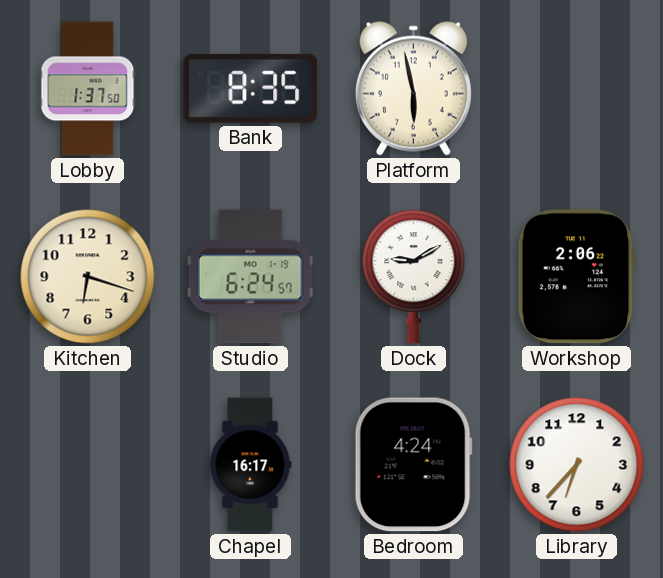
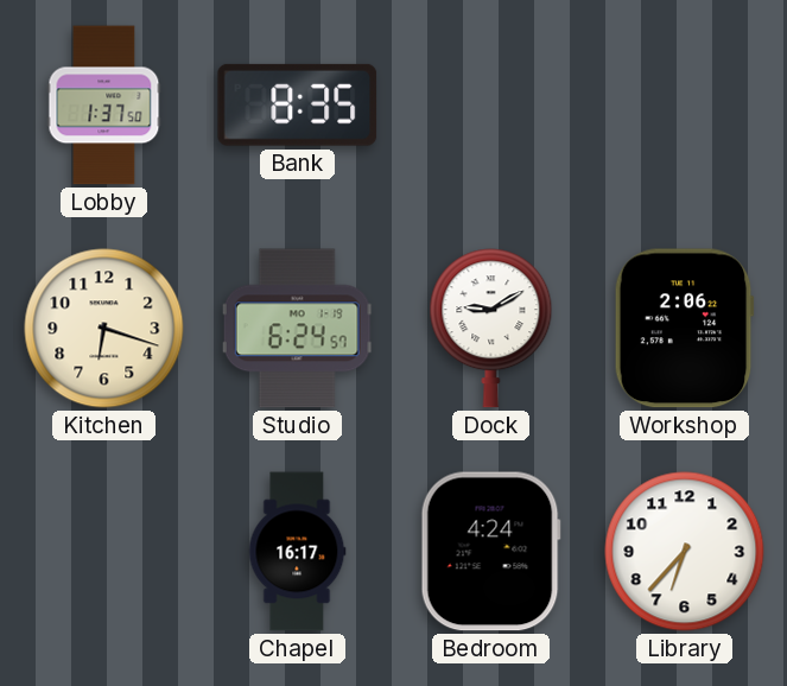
Platform: 5:58 -> none
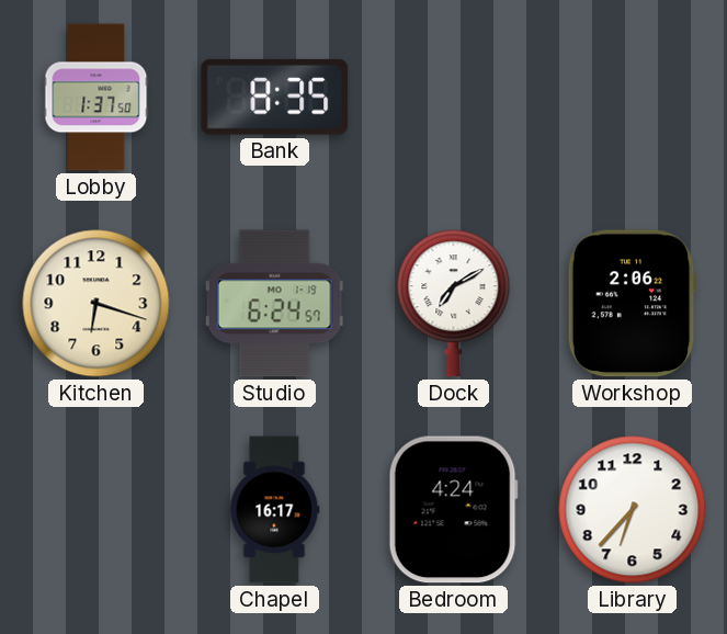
Dock: 9:10 -> 7:10
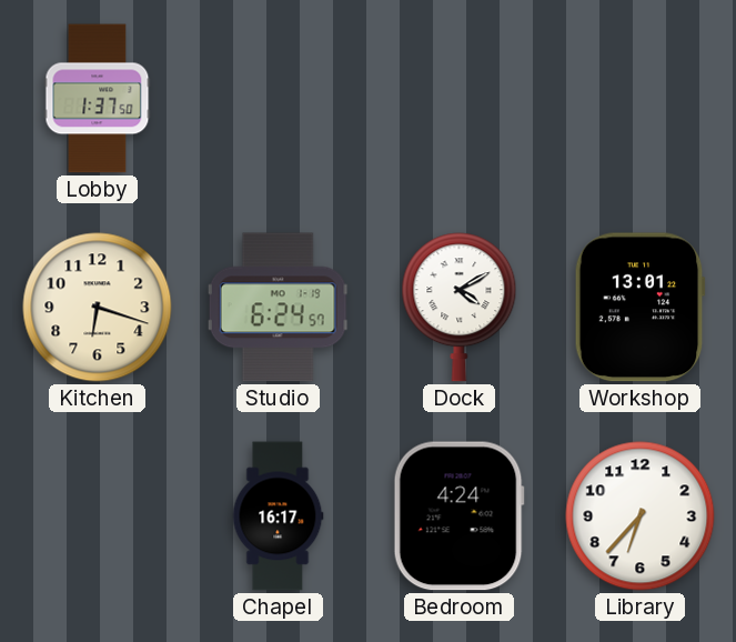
Bank: 8:35 -> none
Dock: 7:10 -> 4:10
Workshop: 2:06 -> 13:01
